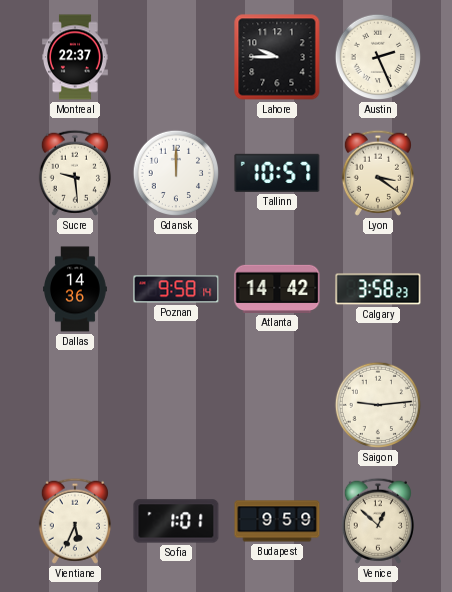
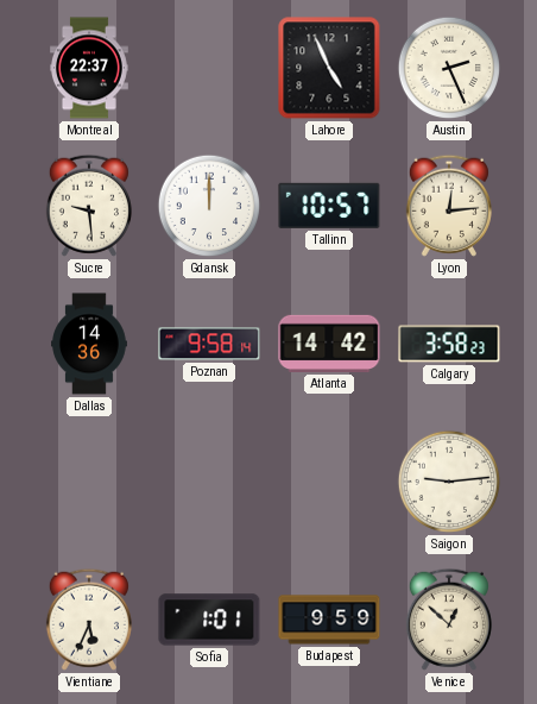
Lahore: 9:45 -> 4:56
Lyon: 3:21 -> 12:14
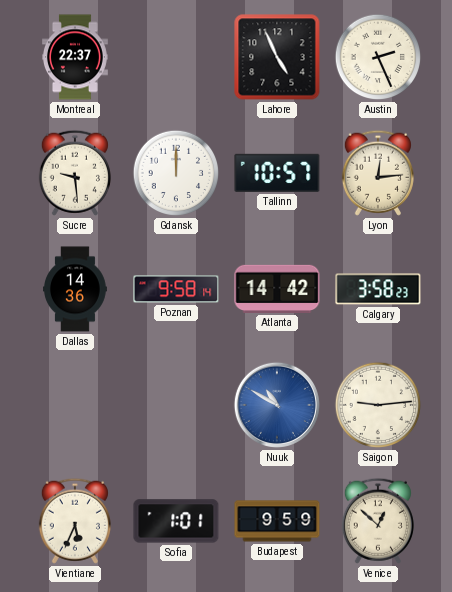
Nuuk: none -> 10:50
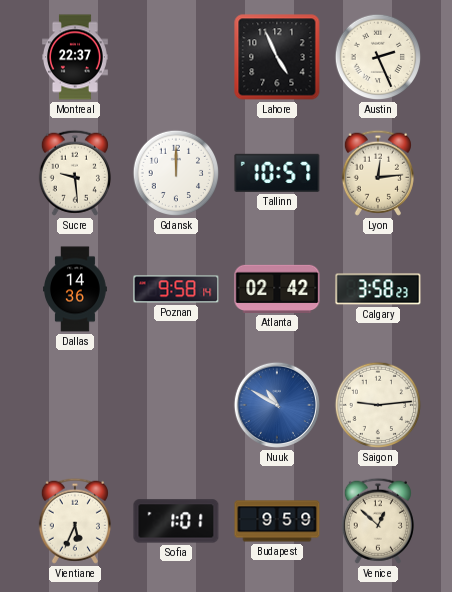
Atlanta: 14:42 -> 02:42
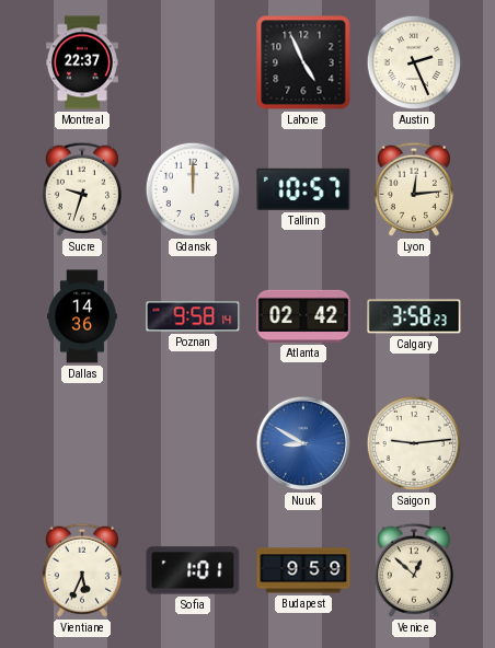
Sucre: 9:29 -> 9:33
Nuuk: 10:50 -> 8:50
